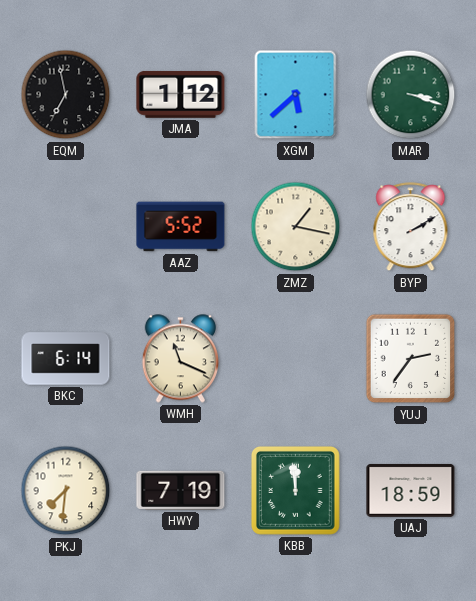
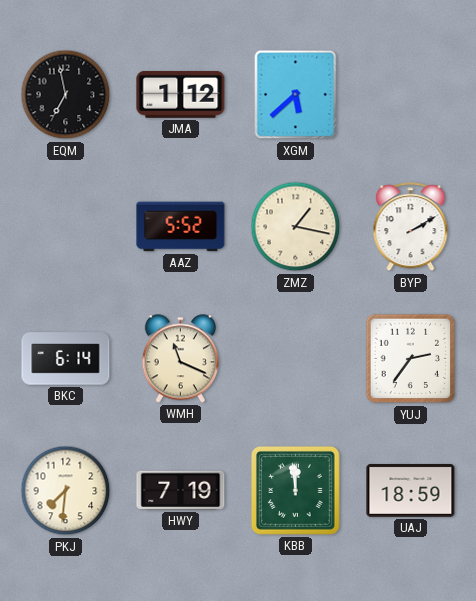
MAR: 3:18 -> none
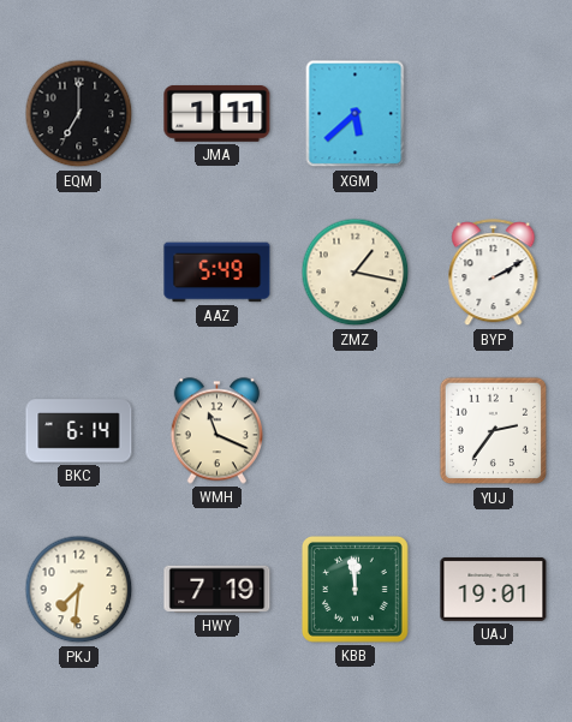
EQM: 6:58 -> 7:00
JMA: 1:12 -> 1:11
AAZ: 5:52 -> 5:49
UAJ: 18:59 -> 19:01
